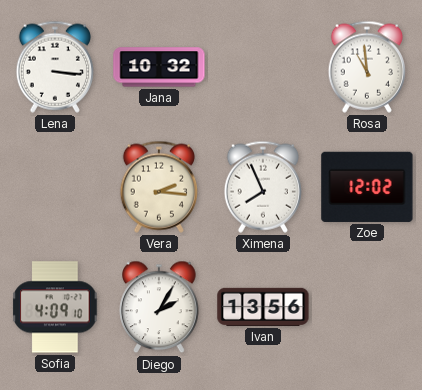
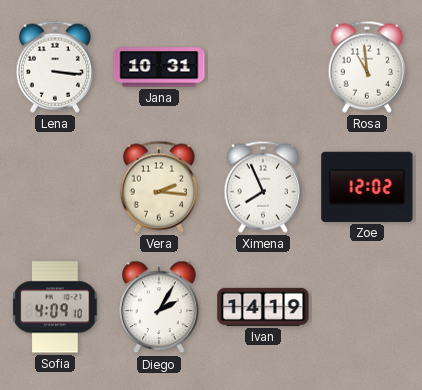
Jana: 10:32 -> 10:31
Ivan: 13:56 -> 14:19
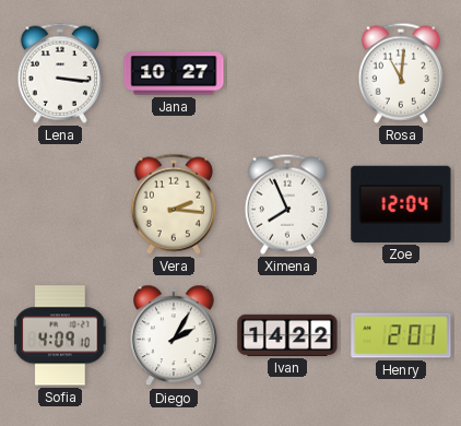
Jana: 10:31 -> 10:27
Rosa: 10:59 -> 11:01
Zoe: 12:02 -> 12:04
Ivan: 14:19 -> 14:22
Henry: none -> 2:01
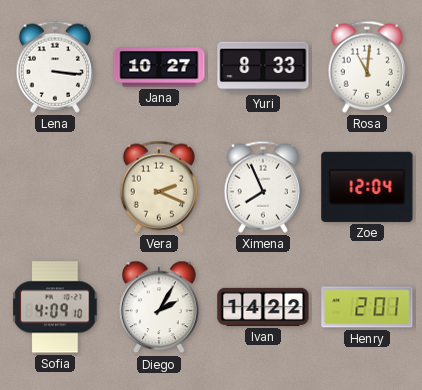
Yuri: none -> 8:33
Vera: 2:16 -> 2:19
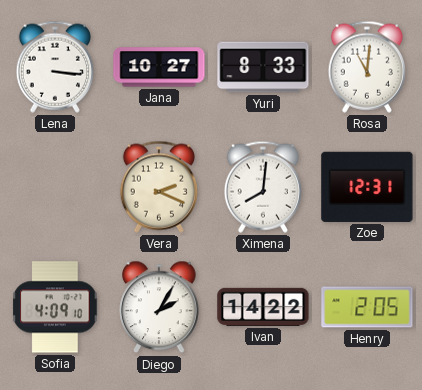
Ximena: 7:56 -> 8:01
Zoe: 12:04 -> 12:31
Henry: 2:01 -> 2:05
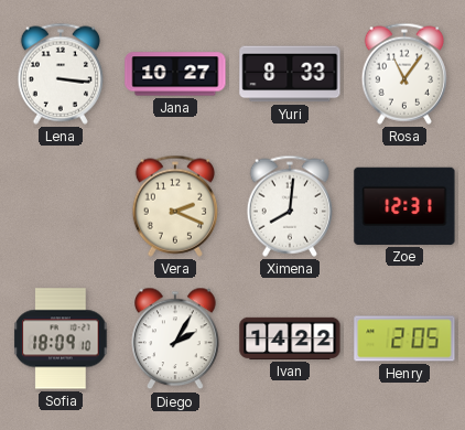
Rosa: 11:01 -> 11:06
Sofia: 4:09 -> 18:09
